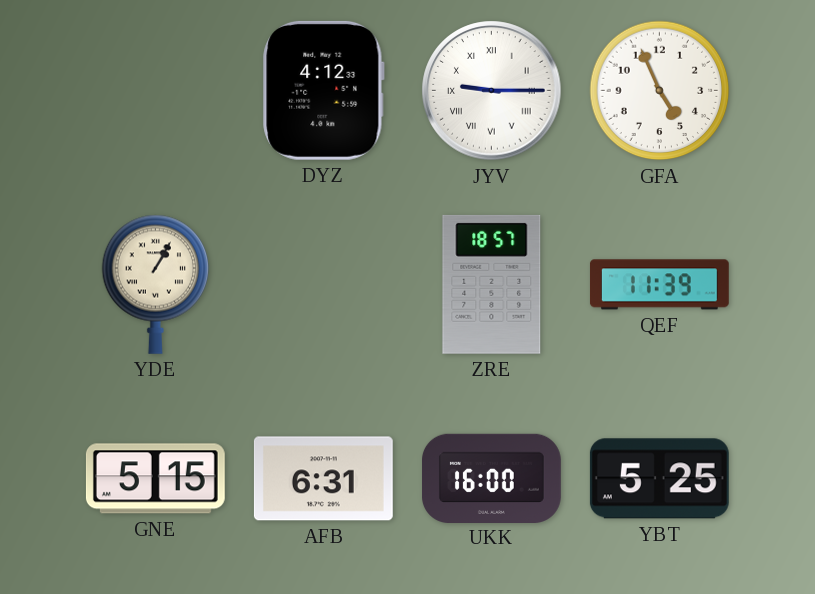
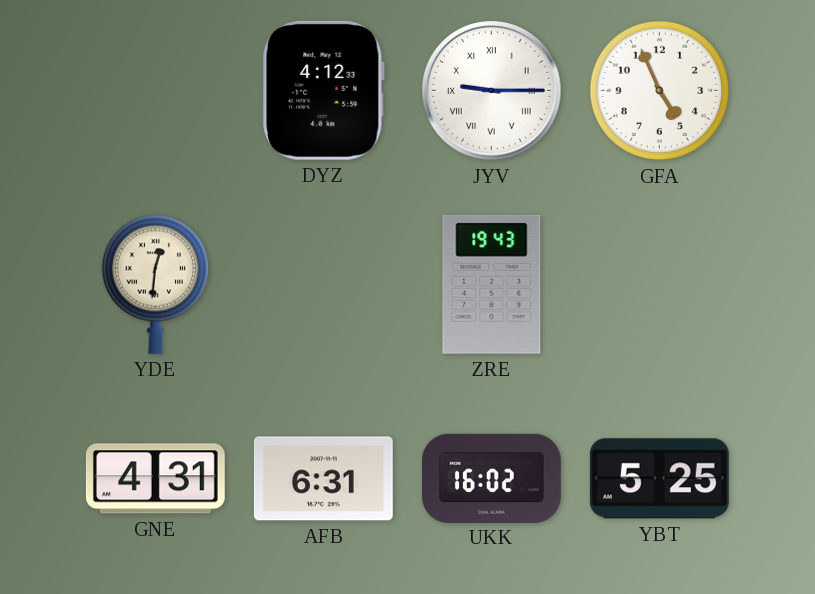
YDE: 1:05 -> 12:31
ZRE: 18:57 -> 19:43
QEF: 11:39 -> none
GNE: 5:15 -> 4:31
UKK: 16:00 -> 16:02
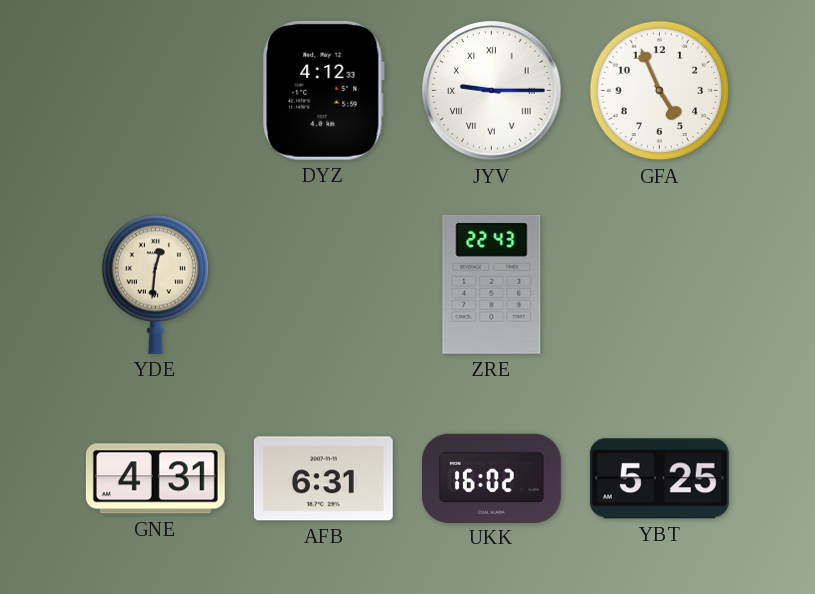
ZRE: 19:43 -> 22:43
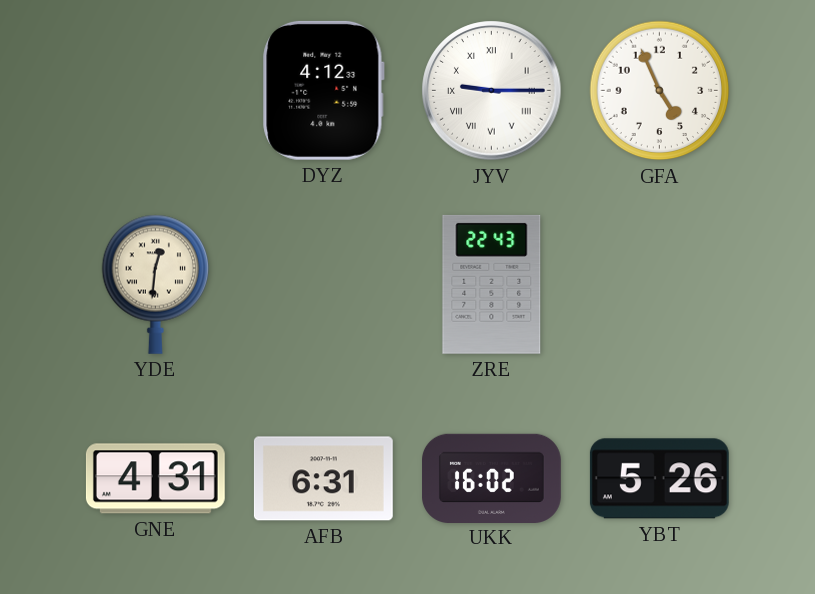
YBT: 5:25 -> 5:26
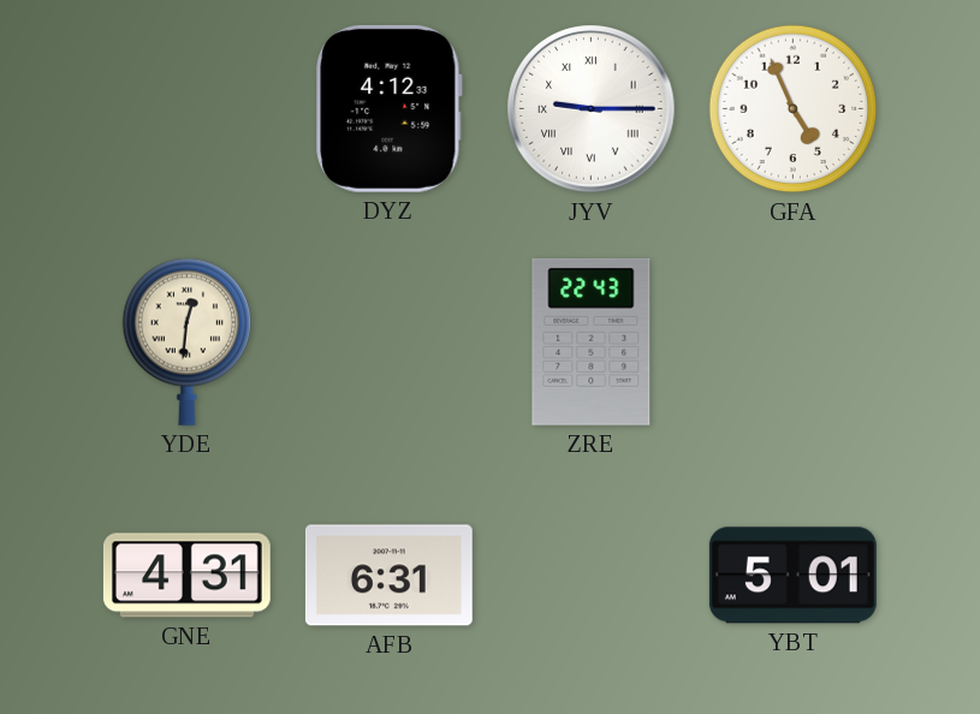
UKK: 16:02 -> none
YBT: 5:26 -> 5:01
